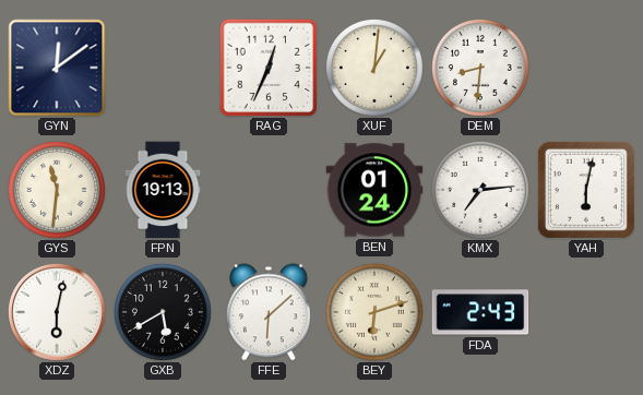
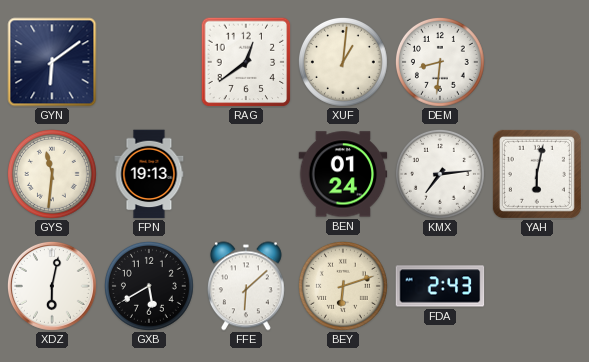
GYN: 12:09 -> 6:09
RAG: 12:34 -> 12:39
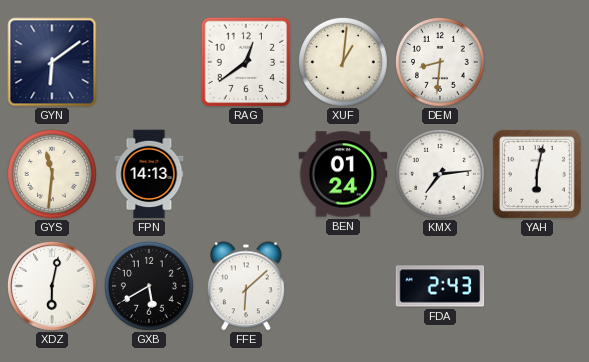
FPN: 19:13 -> 14:13
BEY: 6:12 -> none
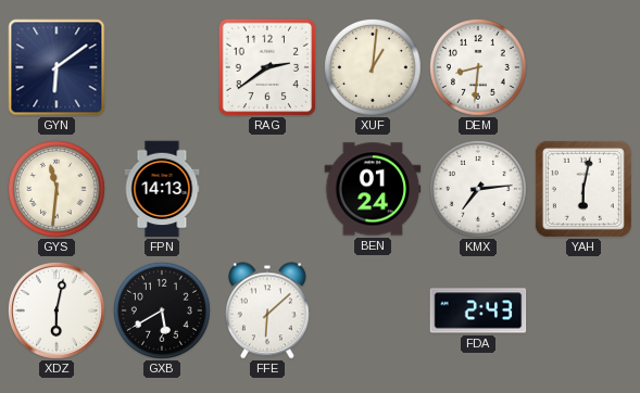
RAG: 12:39 -> 2:39
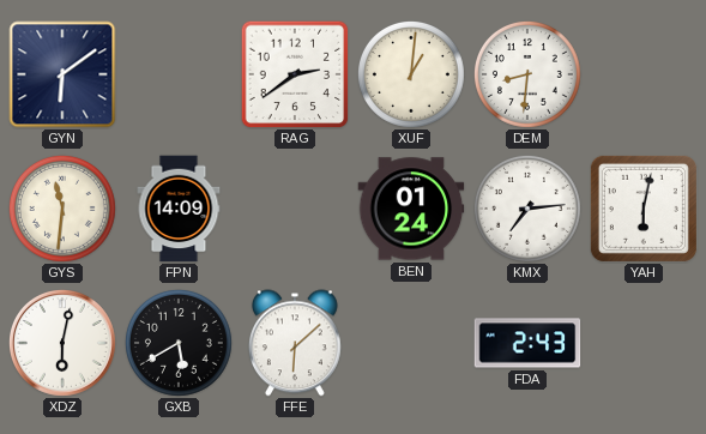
FPN: 14:13 -> 14:09
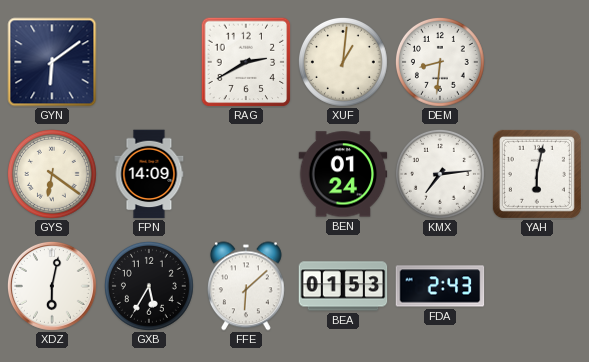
RAG: 2:39 -> 2:40
GYS: 11:31 -> 6:21
GXB: 5:40 -> 5:35
BEA: none -> 01:53
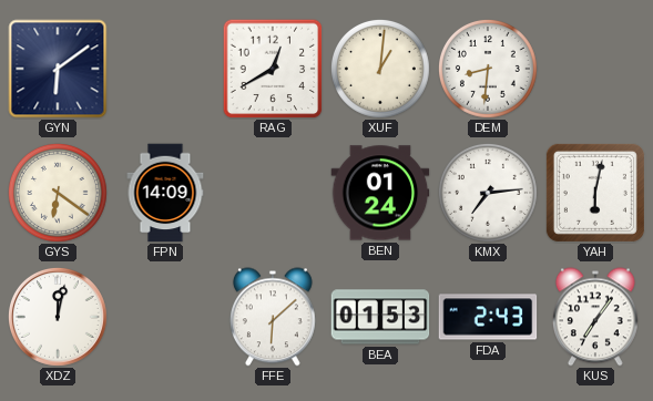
RAG: 2:40 -> 12:40
XDZ: 6:02 -> 12:02
GXB: 5:35 -> none
KUS: none -> 7:06
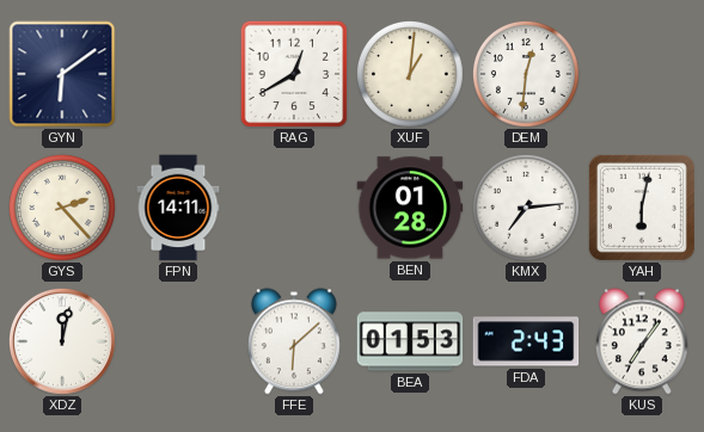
DEM: 8:31 -> 12:31
GYS: 6:21 -> 2:23
FPN: 14:09 -> 14:11
BEN: 01:24 -> 01:28
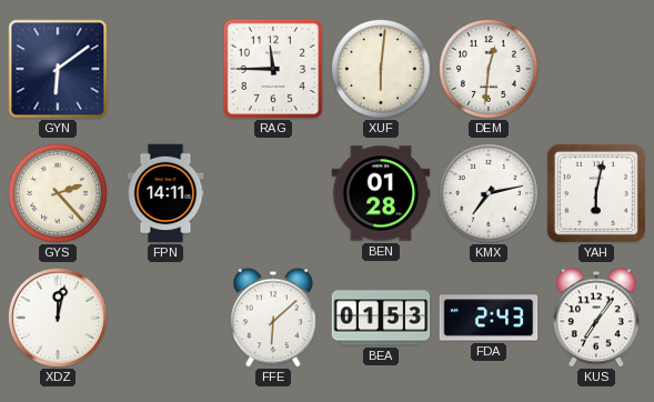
RAG: 12:40 -> 11:45
XUF: 1:01 -> 6:01
KMX: 7:14 -> 7:13
